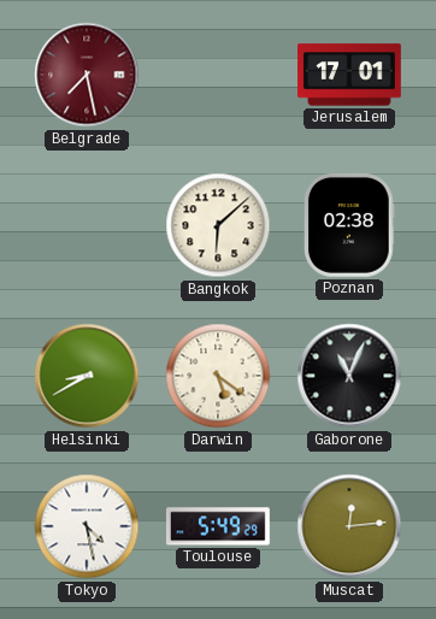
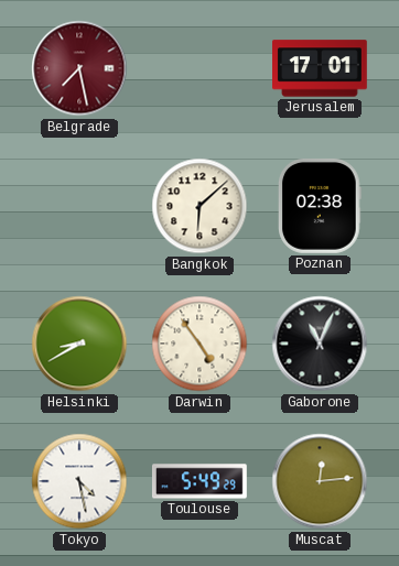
Darwin: 5:21 -> 4:54
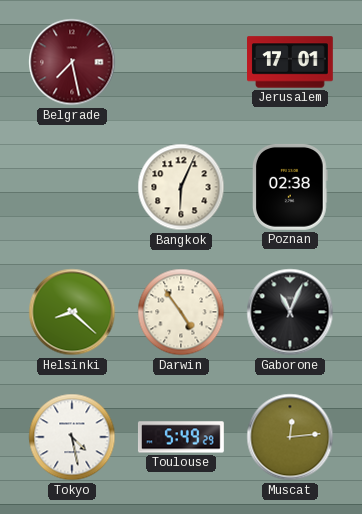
Bangkok: 6:08 -> 6:04
Helsinki: 8:40 -> 8:22
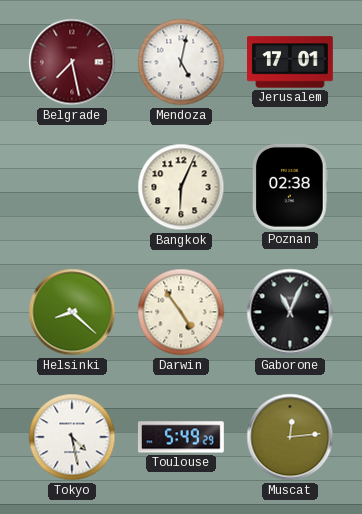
Mendoza: none -> 5:02
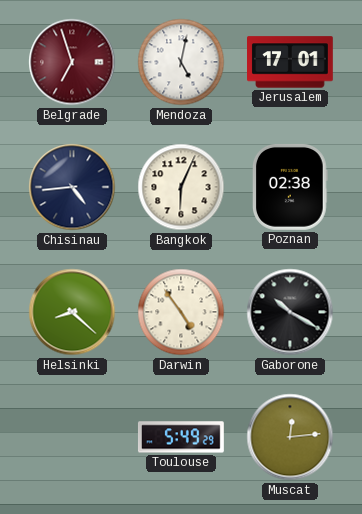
Belgrade: 7:28 -> 6:57
Chisinau: none -> 4:44
Gaborone: 11:04 -> 10:20
Tokyo: 4:28 -> none
